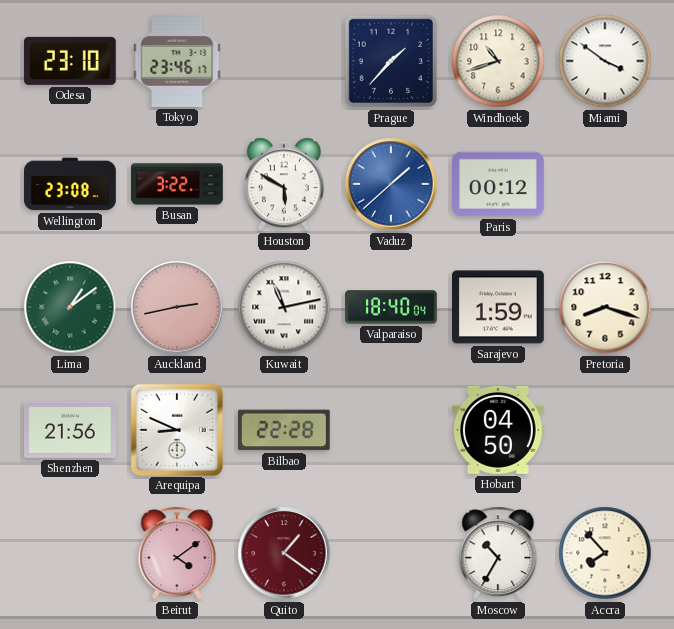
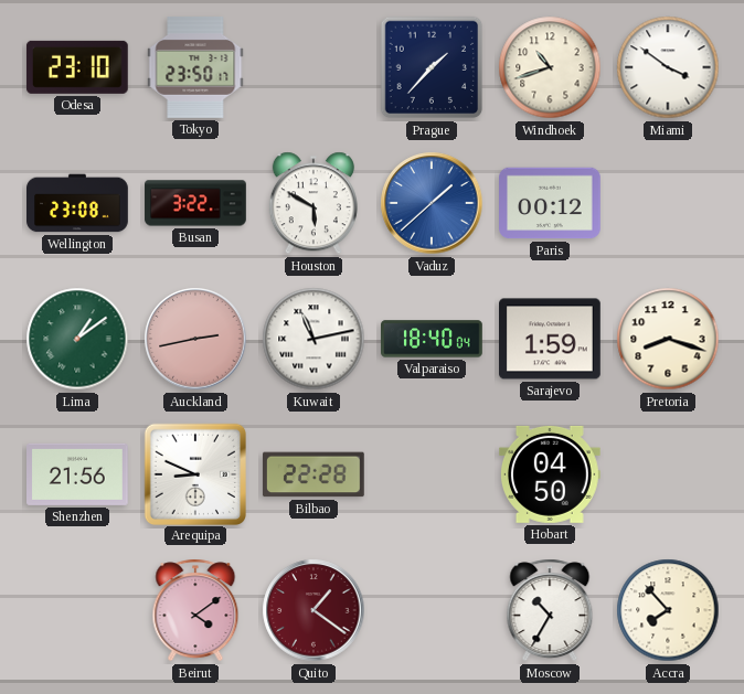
Tokyo: 23:46 -> 23:50
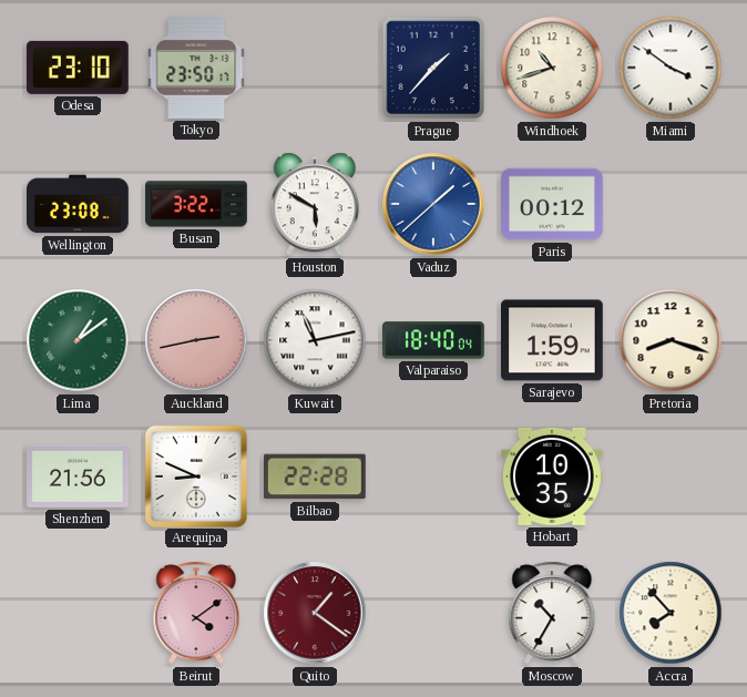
Hobart: 04:50 -> 10:35
